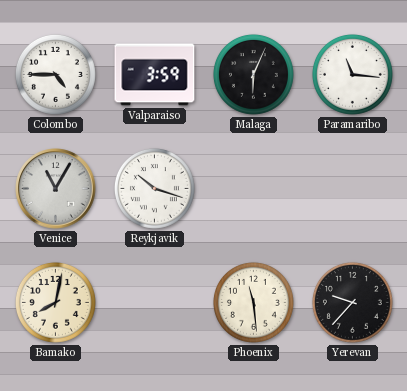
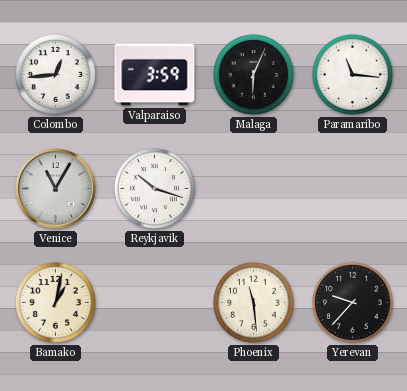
Colombo: 4:45 -> 12:44
Bamako: 8:02 -> 1:02
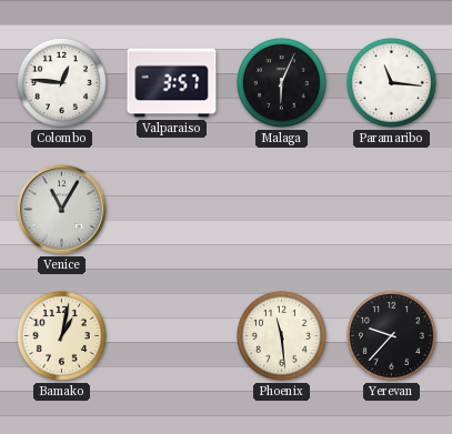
Colombo: 12:44 -> 12:46
Valparaiso: 3:59 -> 3:57
Reykjavik: 10:18 -> none
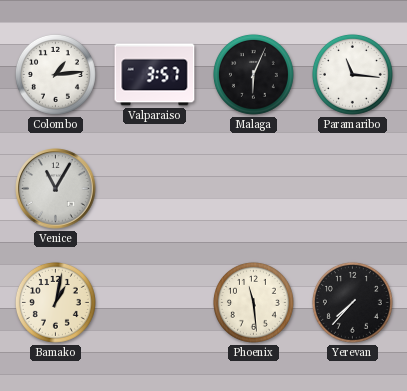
Colombo: 12:46 -> 1:14
Yerevan: 9:37 -> 7:37
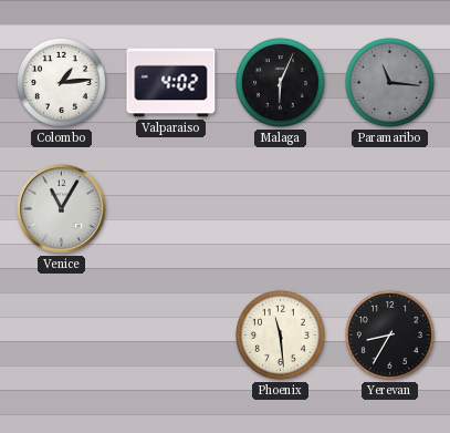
Valparaiso: 3:57 -> 4:02
Paramaribo dial: white -> grey
Bamako: 1:02 -> none
Yerevan: 7:37 -> 8:35
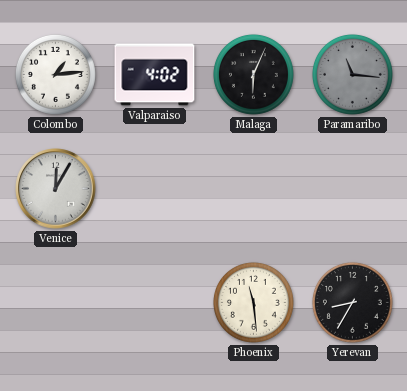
Venice: 11:05 -> 12:05
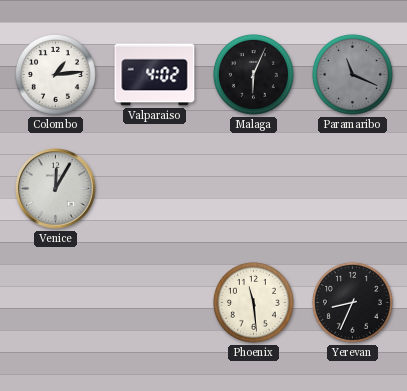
Paramaribo: 11:16 -> 11:19
Yerevan: 8:35 -> 8:34
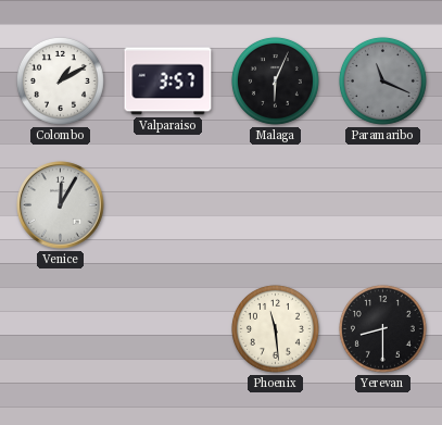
Colombo: 1:14 -> 1:10
Valparaiso: 4:02 -> 3:57
Yerevan: 8:34 -> 8:30
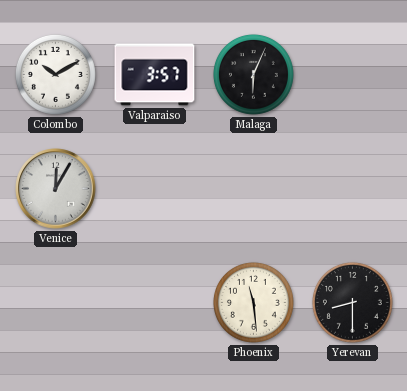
Colombo: 1:10 -> 10:10
Paramaribo: 11:19 -> none
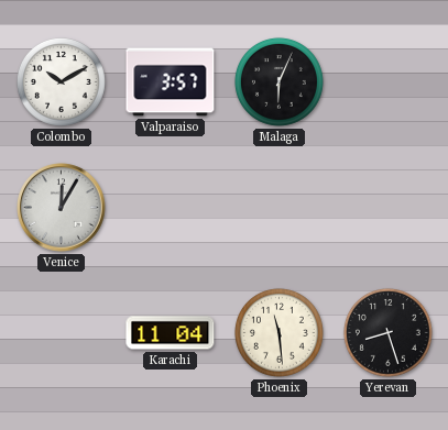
Karachi: none -> 11:04
Yerevan: 8:30 -> 8:27
